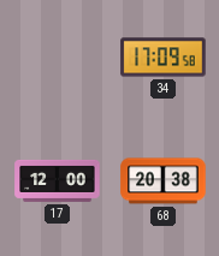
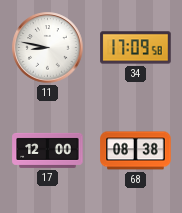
11: none -> 8:47
68: 20:38 -> 08:38
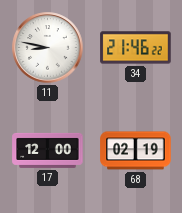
34: 17:09 -> 21:46
68: 08:38 -> 02:19
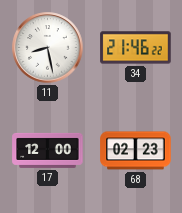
11: 8:47 -> 8:28
68: 02:19 -> 02:23
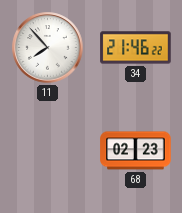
11: 8:28 -> 7:53
17: 12:00 -> none
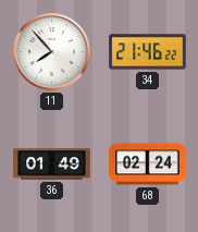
36: none -> 01:49
68: 02:23 -> 02:24
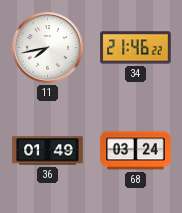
11: 7:53 -> 7:43
68: 02:24 -> 03:24
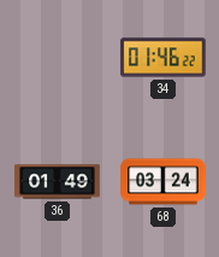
11: 7:43 -> none
34: 21:46 -> 01:46
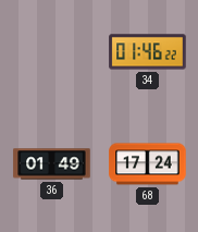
68: 03:24 -> 17:24
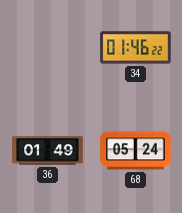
68: 17:24 -> 05:24
